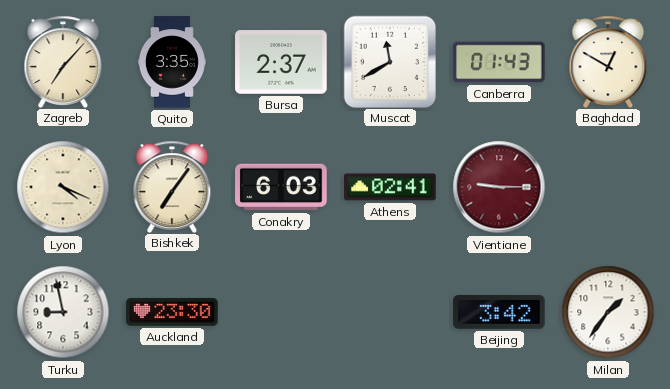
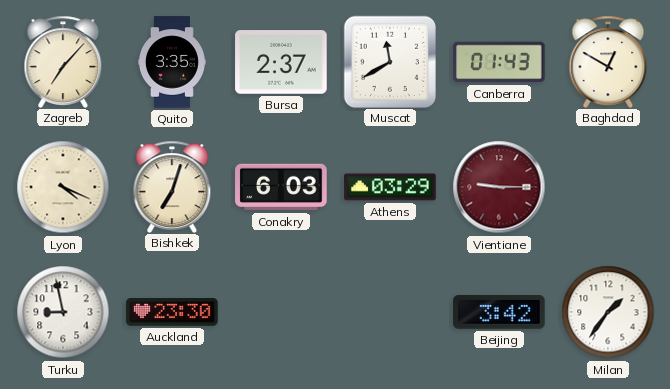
Bishkek: 7:06 -> 7:03
Athens: 02:41 -> 03:29
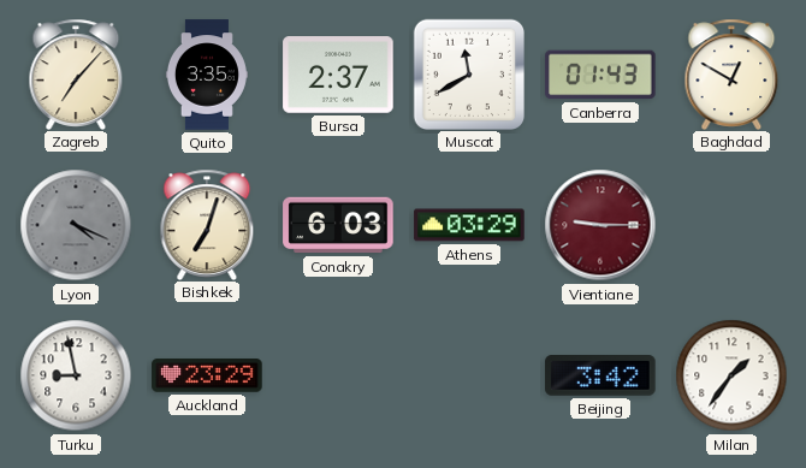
Lyon dial: cream -> grey
Auckland: 23:30 -> 23:29
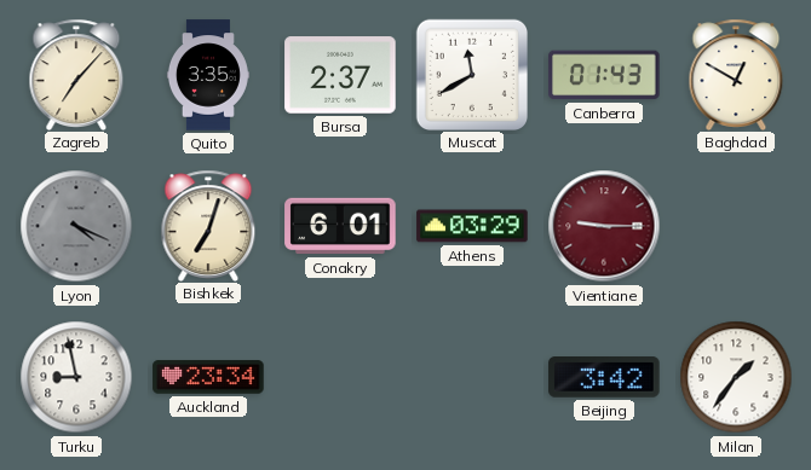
Conakry: 6:03 -> 6:01
Auckland: 23:29 -> 23:34
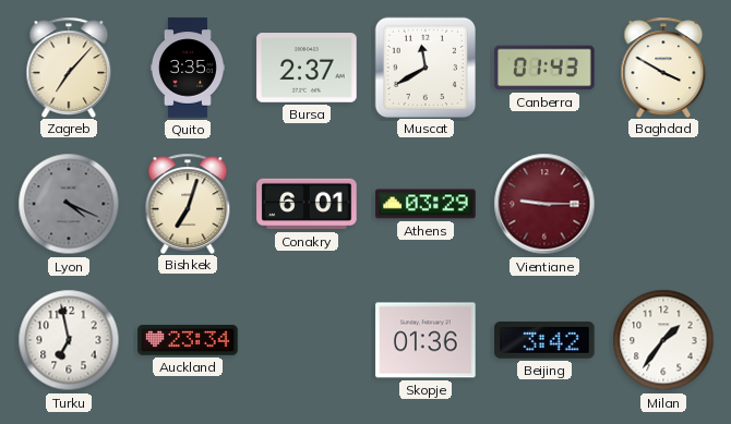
Baghdad: 12:50 -> 3:50
Turku: 8:58 -> 6:58
Skopje: none -> 01:36
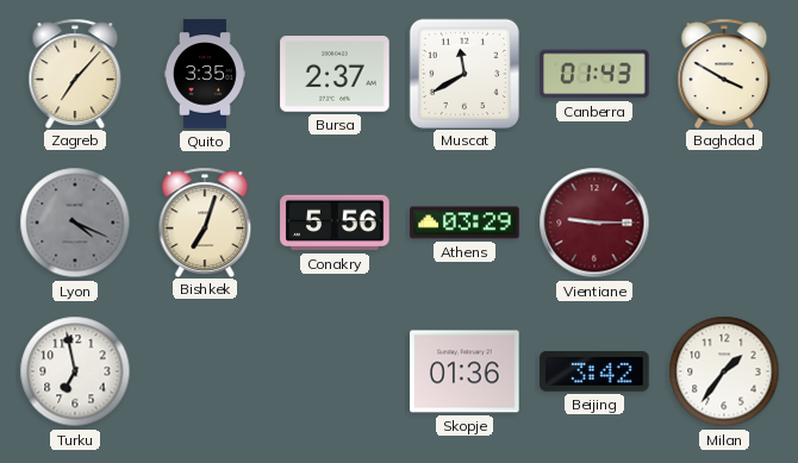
Conakry: 6:01 -> 5:56
Auckland: 23:34 -> none
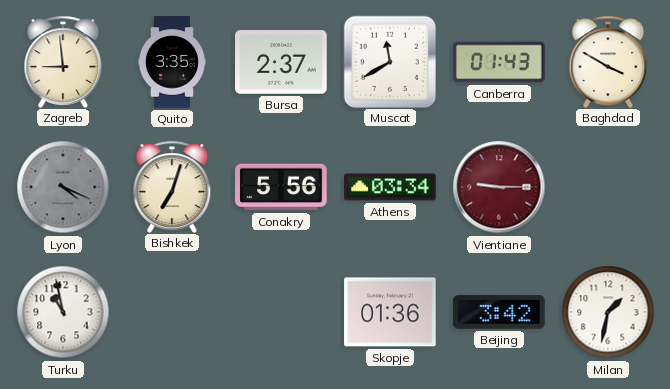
Zagreb: 7:07 -> 8:59
Athens: 03:29 -> 03:34
Turku: 6:58 -> 10:58
Milan: 1:36 -> 1:32
